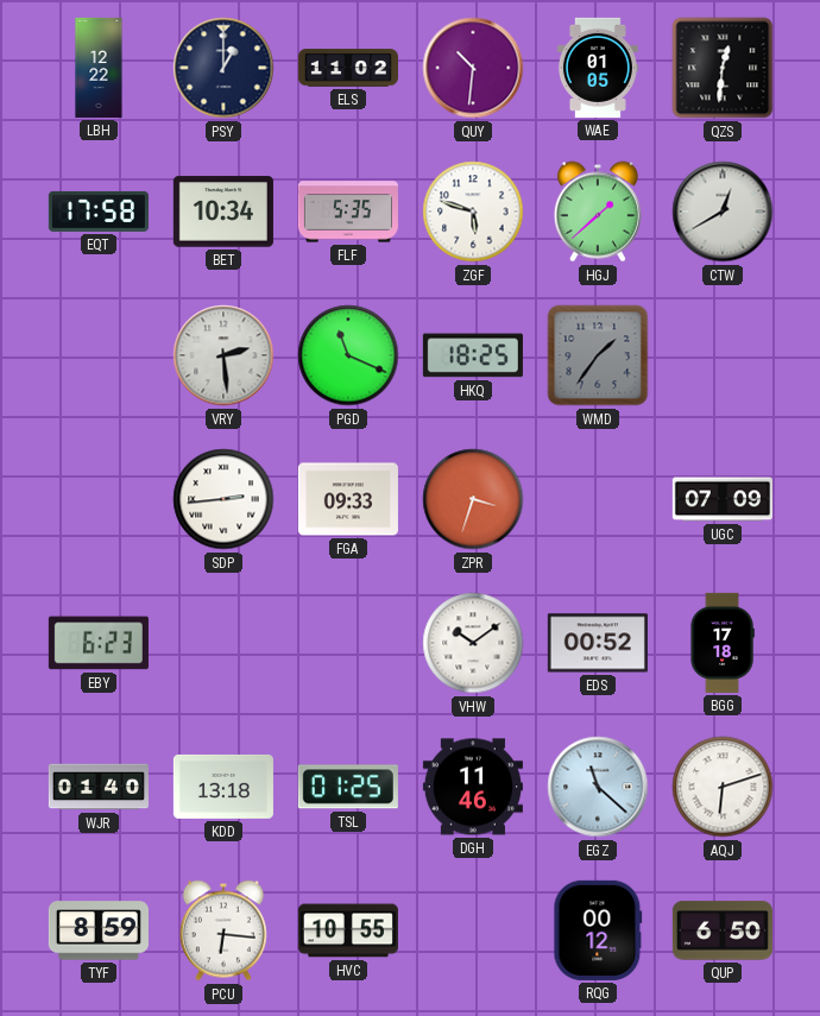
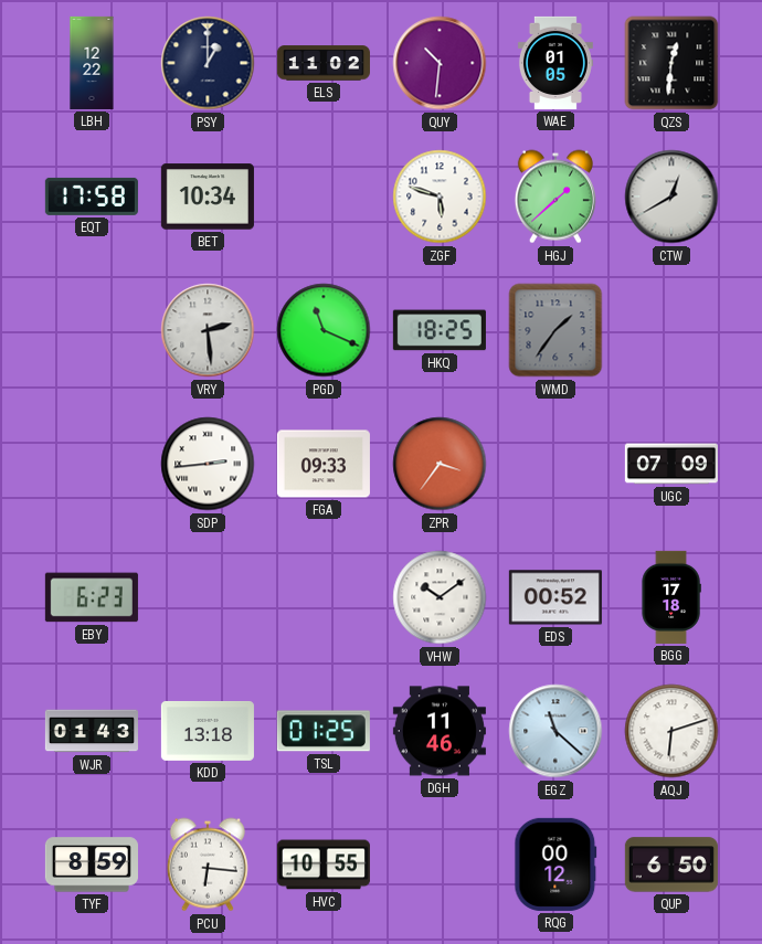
FLF: 5:35 -> none
ZPR: 3:33 -> 3:36
WJR: 01:40 -> 01:43
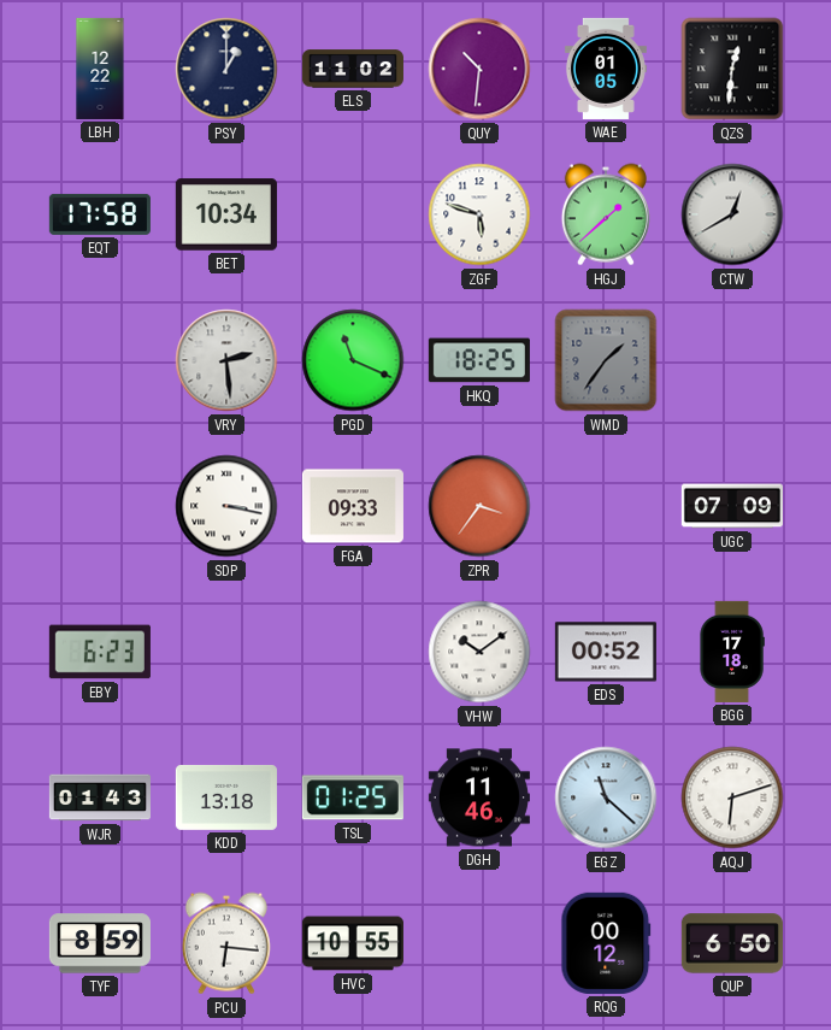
SDP: 2:44 -> 3:17
